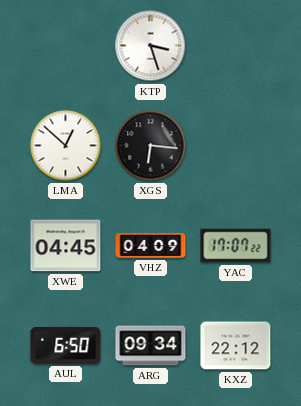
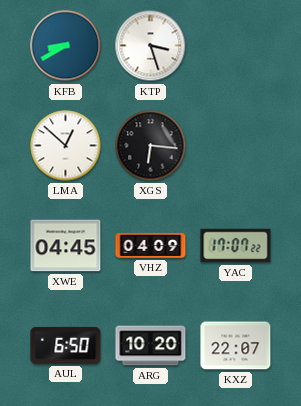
KFB: none -> 8:40
ARG: 09:34 -> 10:20
KXZ: 22:12 -> 22:07
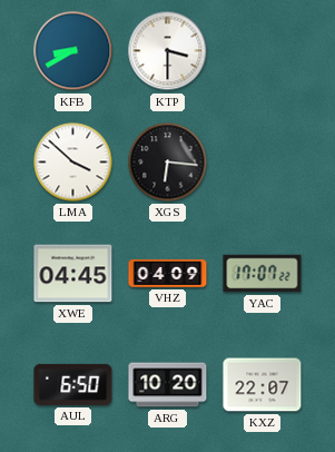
KTP: 3:27 -> 3:30
LMA: 12:52 -> 3:52
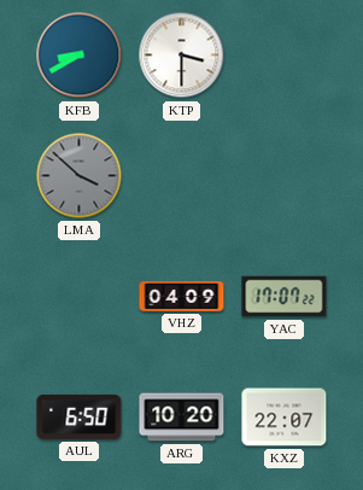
LMA dial: white -> grey
XGS: 6:16 -> none
XWE: 04:45 -> none
